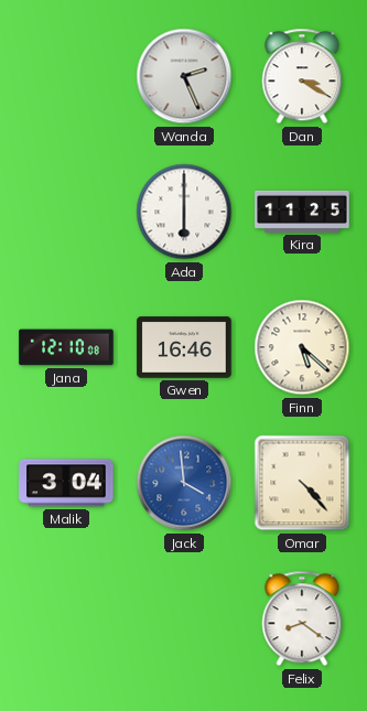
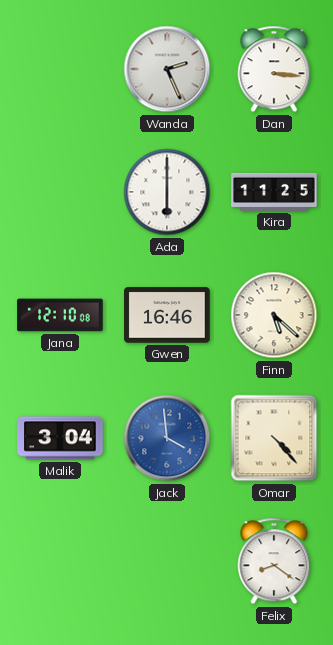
Dan: 3:20 -> 3:16
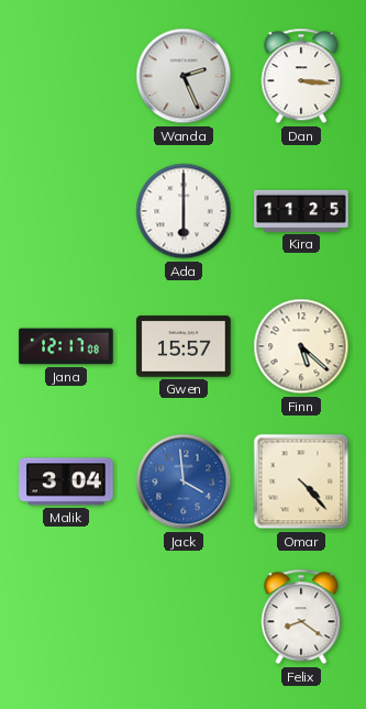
Jana: 12:10 -> 12:17
Gwen: 16:46 -> 15:57
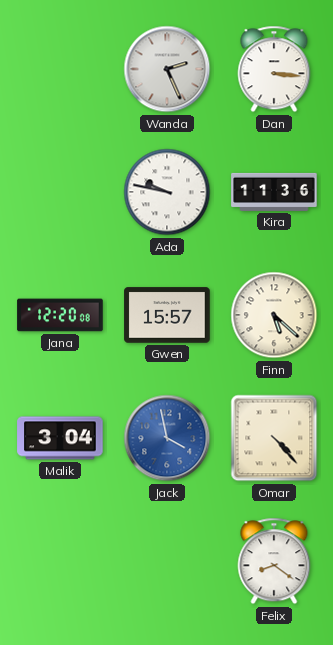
Ada: 6:00 -> 9:47
Kira: 11:25 -> 11:36
Jana: 12:17 -> 12:20
Jack: 3:59 -> 3:58
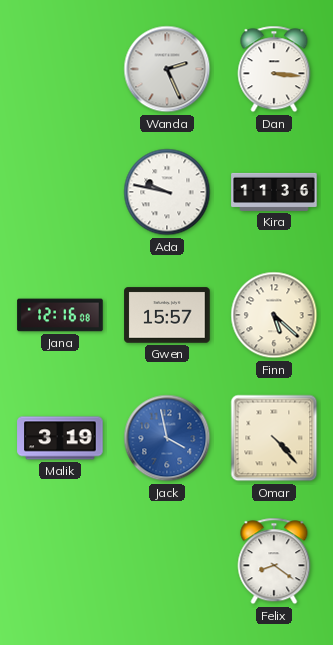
Jana: 12:20 -> 12:16
Malik: 3:04 -> 3:19
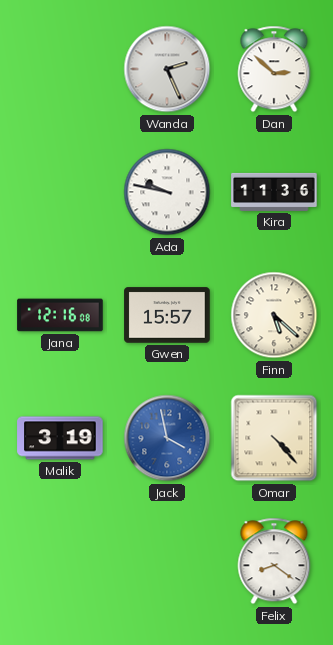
Dan: 3:16 -> 2:52
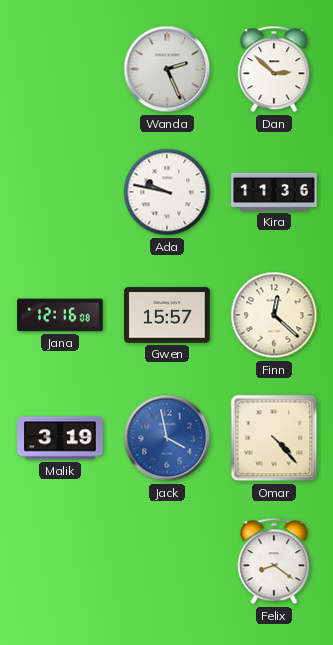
Finn: 5:22 -> 12:22
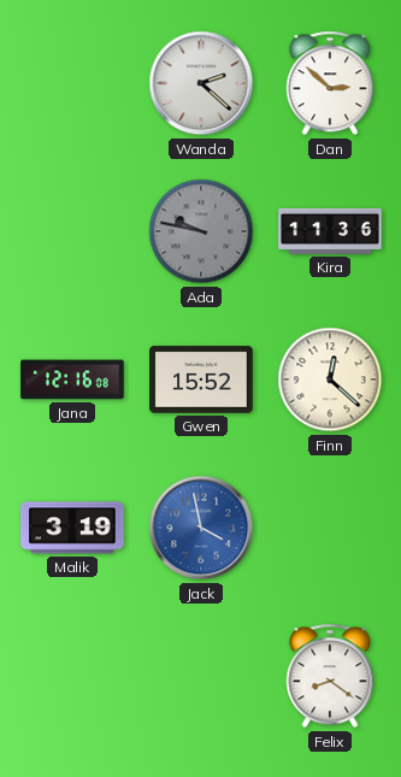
Wanda: 2:26 -> 2:22
Ada dial: white -> grey
Gwen: 15:57 -> 15:52
Omar: 4:23 -> none
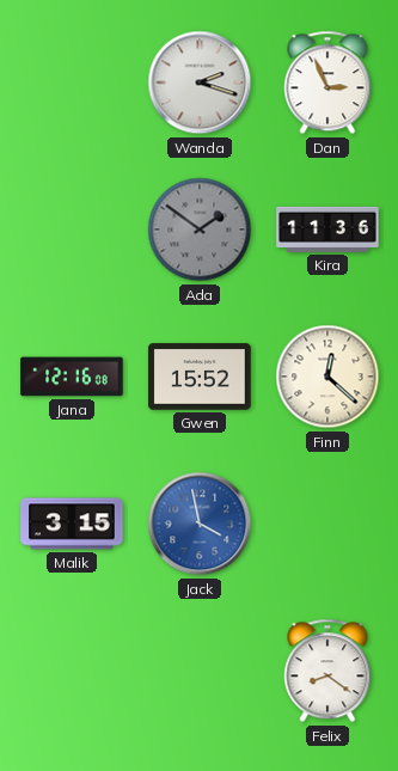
Wanda: 2:22 -> 2:18
Dan: 2:52 -> 2:56
Ada: 9:47 -> 1:51
Malik: 3:19 -> 3:15
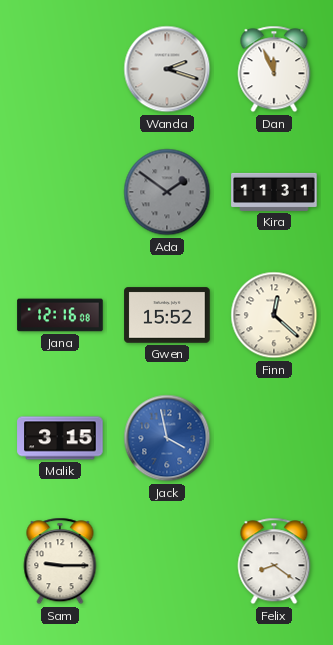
Dan: 2:56 -> 11:56
Kira: 11:36 -> 11:31
Sam: none -> 9:15
